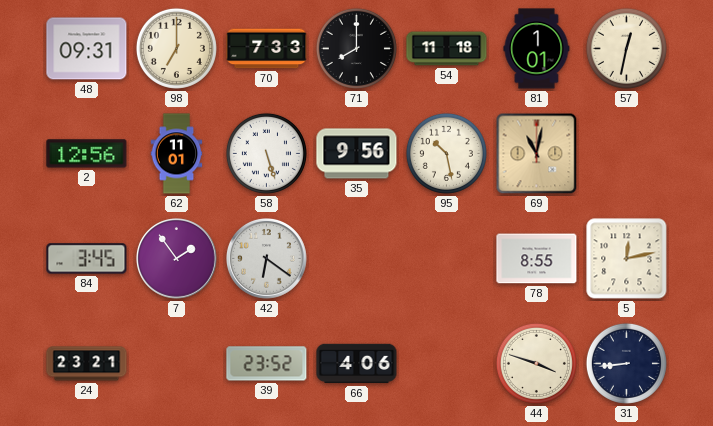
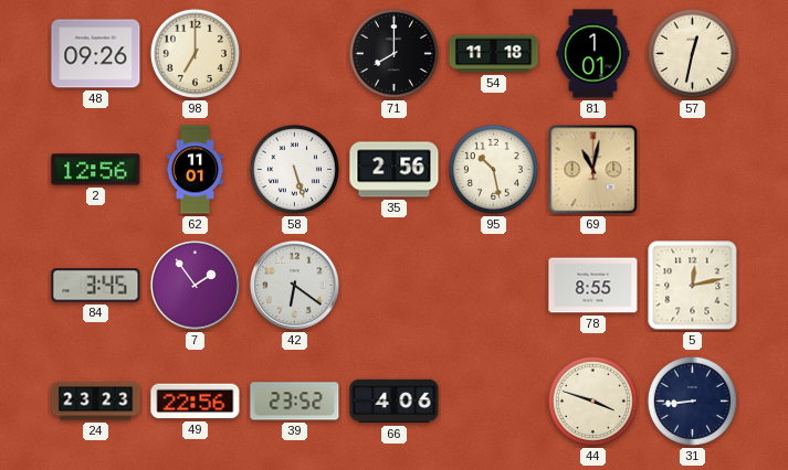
48: 09:31 -> 09:26
70: 7:33 -> none
35: 9:56 -> 2:56
24: 23:21 -> 23:23
49: none -> 22:56
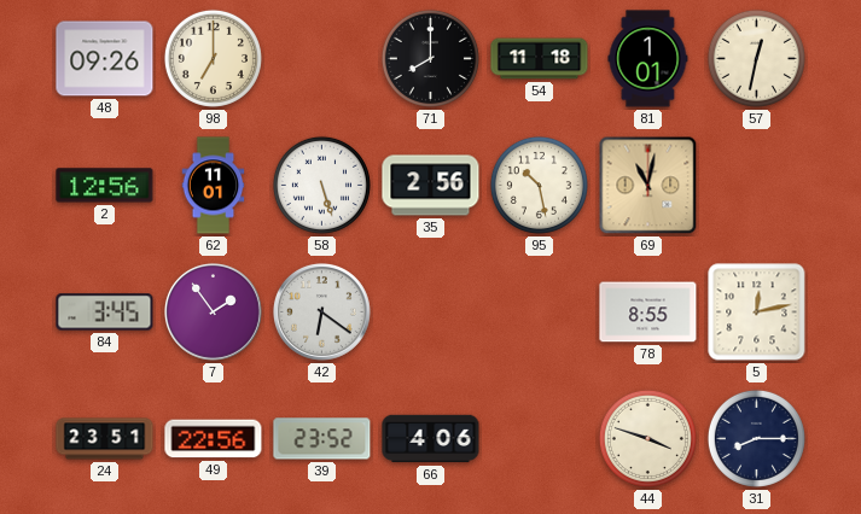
24: 23:23 -> 23:51
31: 8:44 -> 8:15
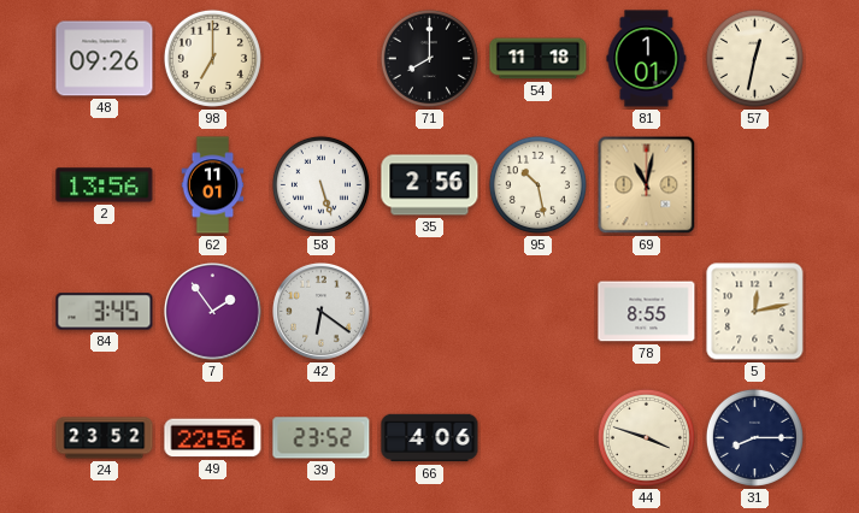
2: 12:56 -> 13:56
24: 23:51 -> 23:52
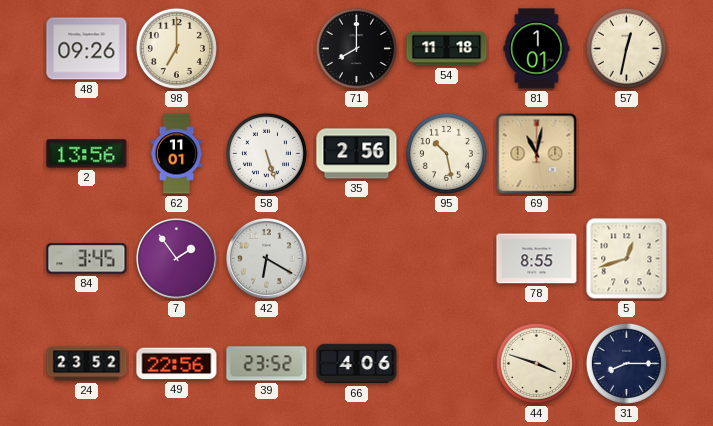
42: 6:21 -> 6:20
5: 12:13 -> 12:42
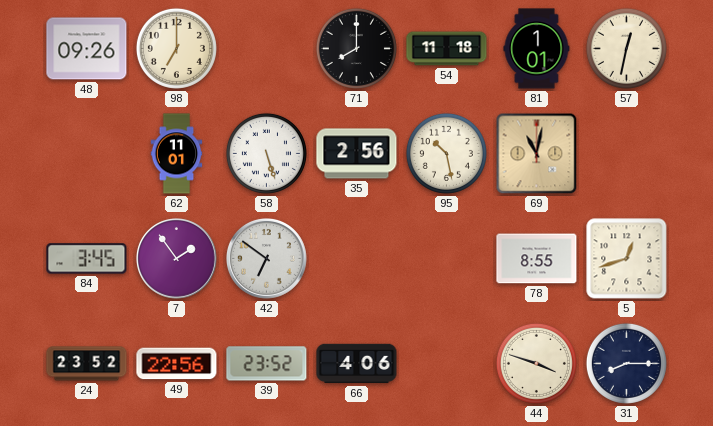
2: 13:56 -> none
42: 6:20 -> 6:51
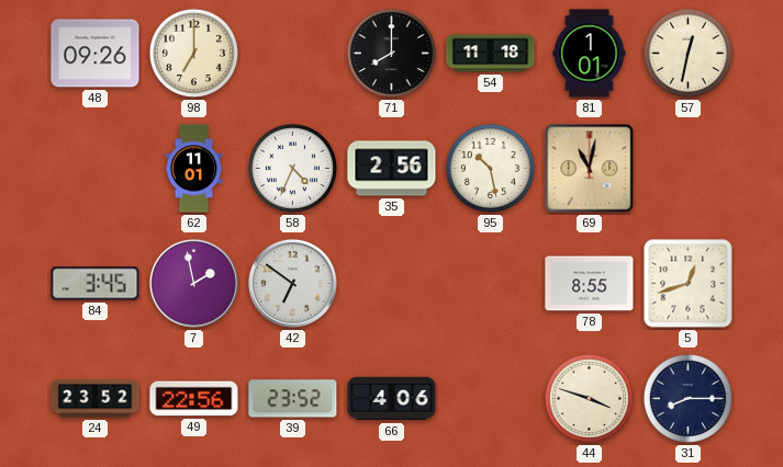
58: 5:27 -> 4:34
7: 1:54 -> 1:58
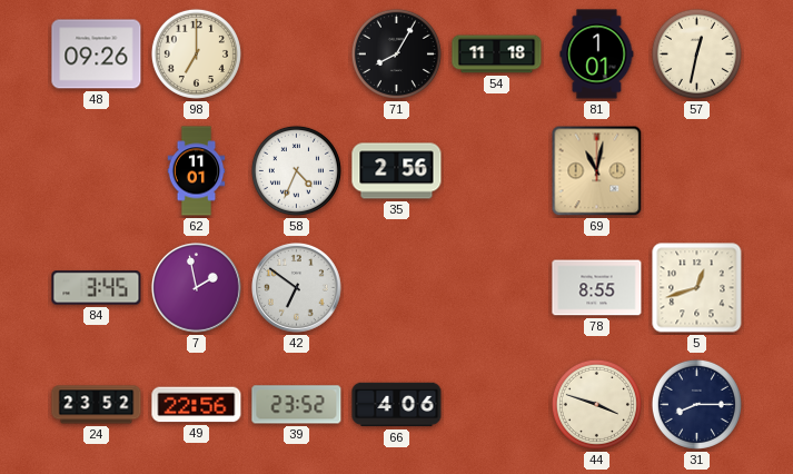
71: 8:00 -> 8:05
95: 10:28 -> none
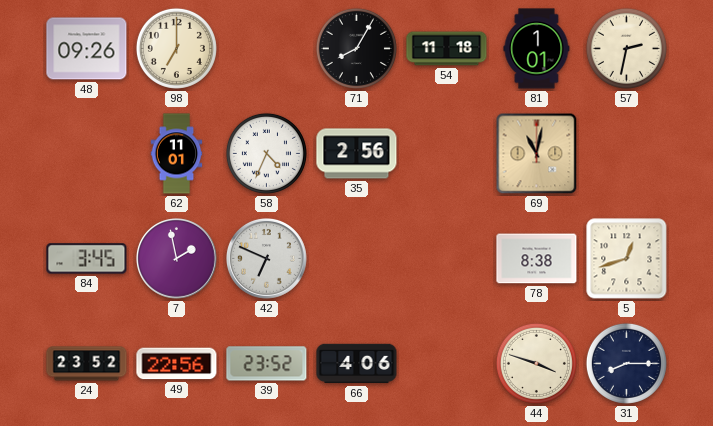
57: 12:32 -> 2:32
42: 6:51 -> 6:49
78: 8:55 -> 8:38
